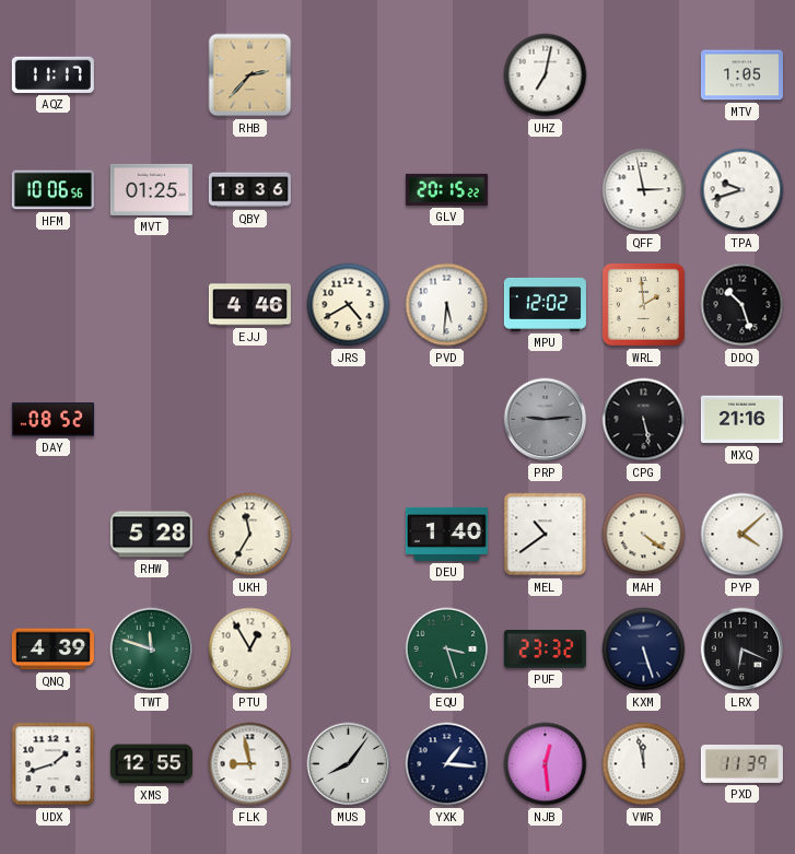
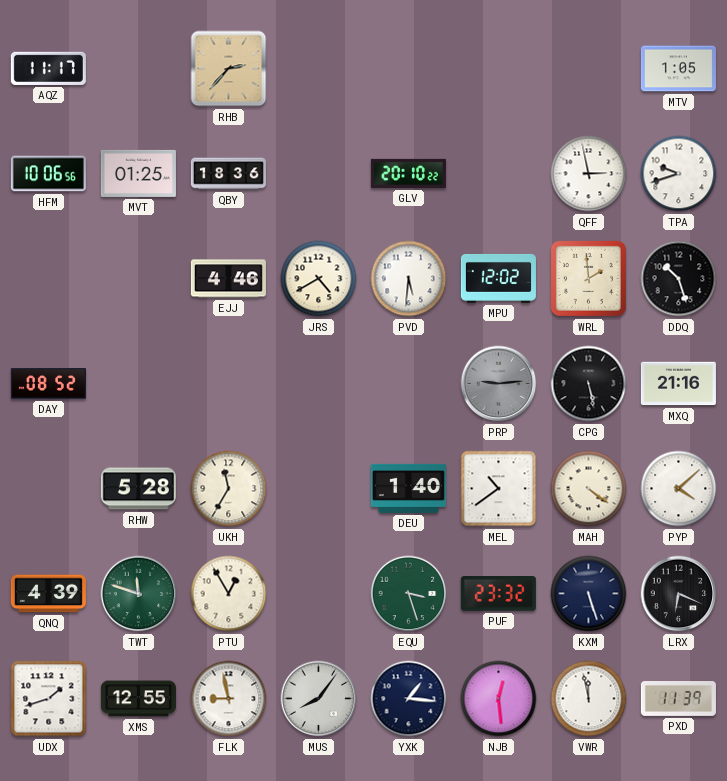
UHZ: 7:02 -> none
GLV: 20:15 -> 20:10
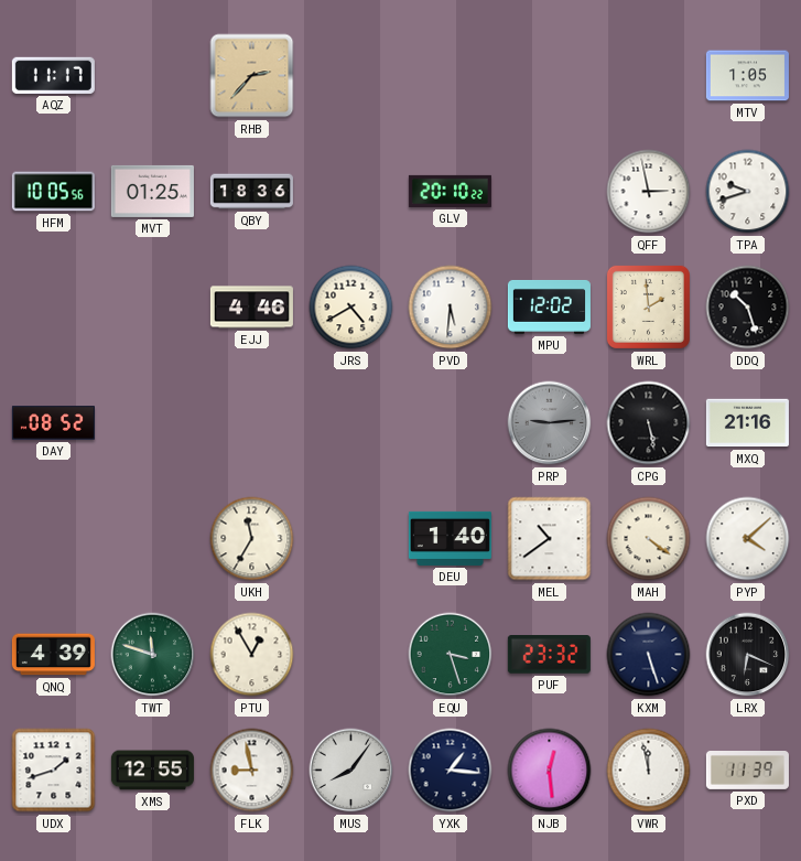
HFM: 10:06 -> 10:05
RHW: 5:28 -> none
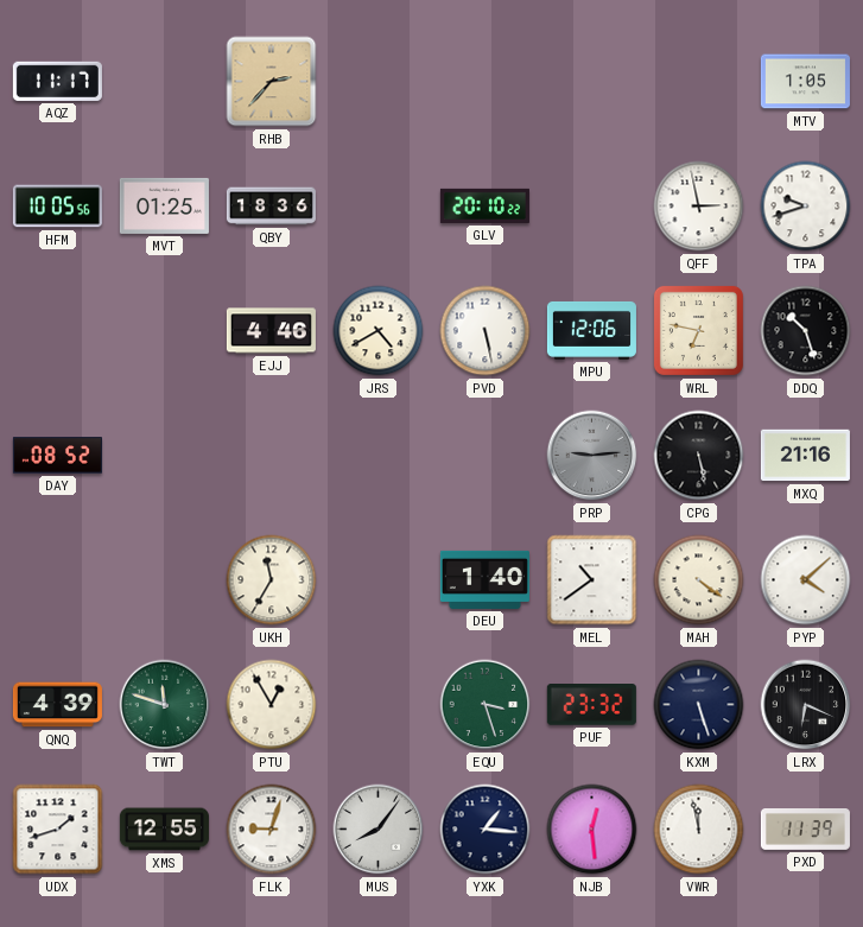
PVD: 5:31 -> 5:28
MPU: 12:02 -> 12:06
WRL: 1:59 -> 6:47
FLK: 8:58 -> 9:03
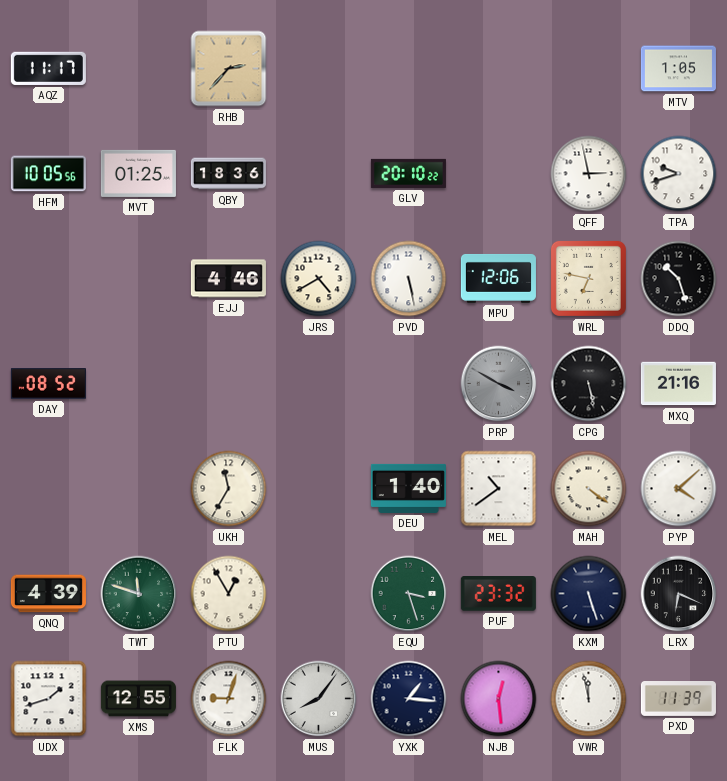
PRP: 9:14 -> 3:50
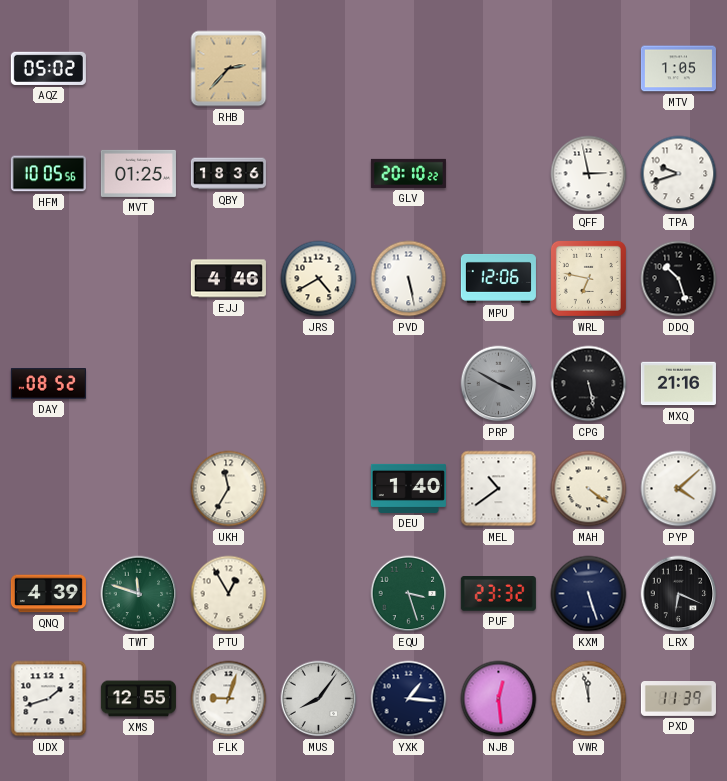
AQZ: 11:17 -> 05:02
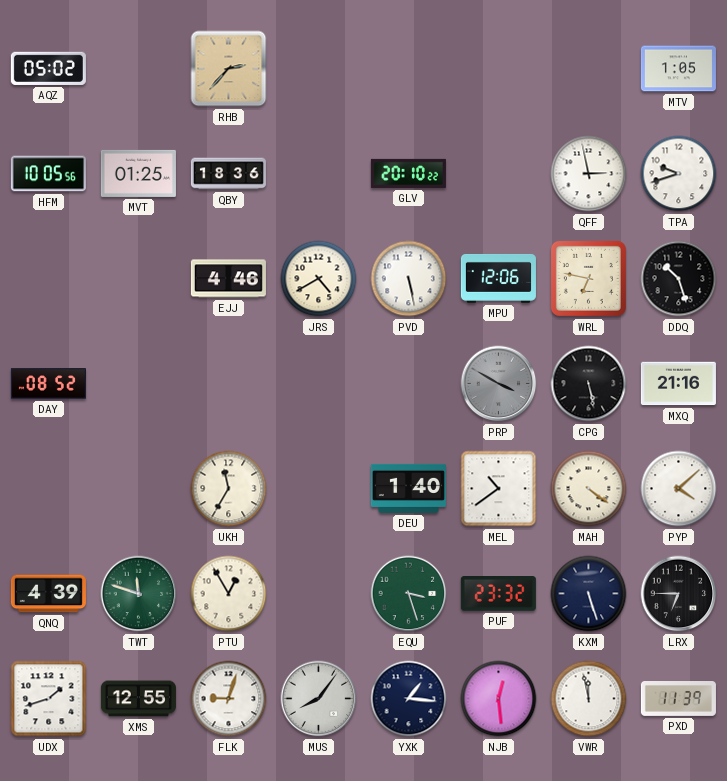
LRX: 6:19 -> 6:45
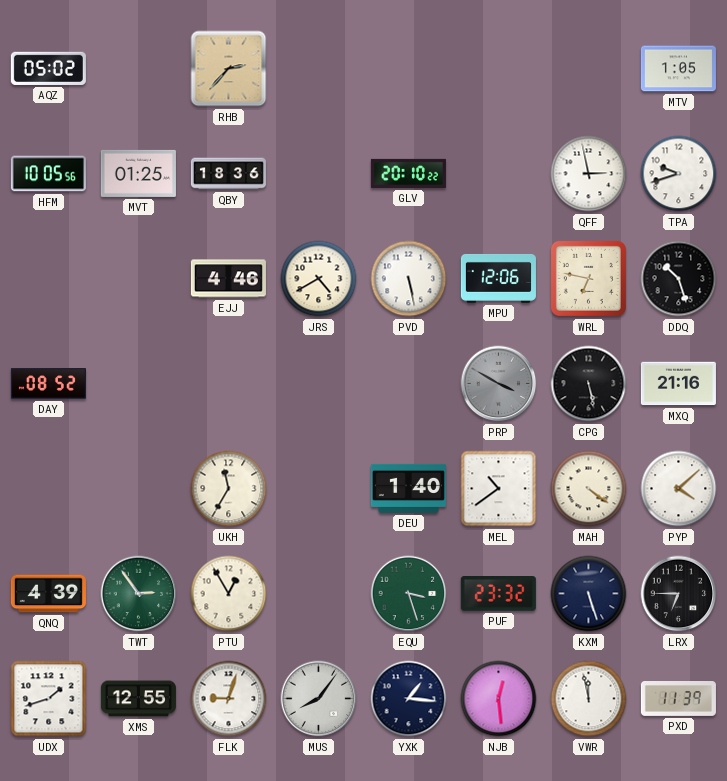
TWT: 11:48 -> 2:54
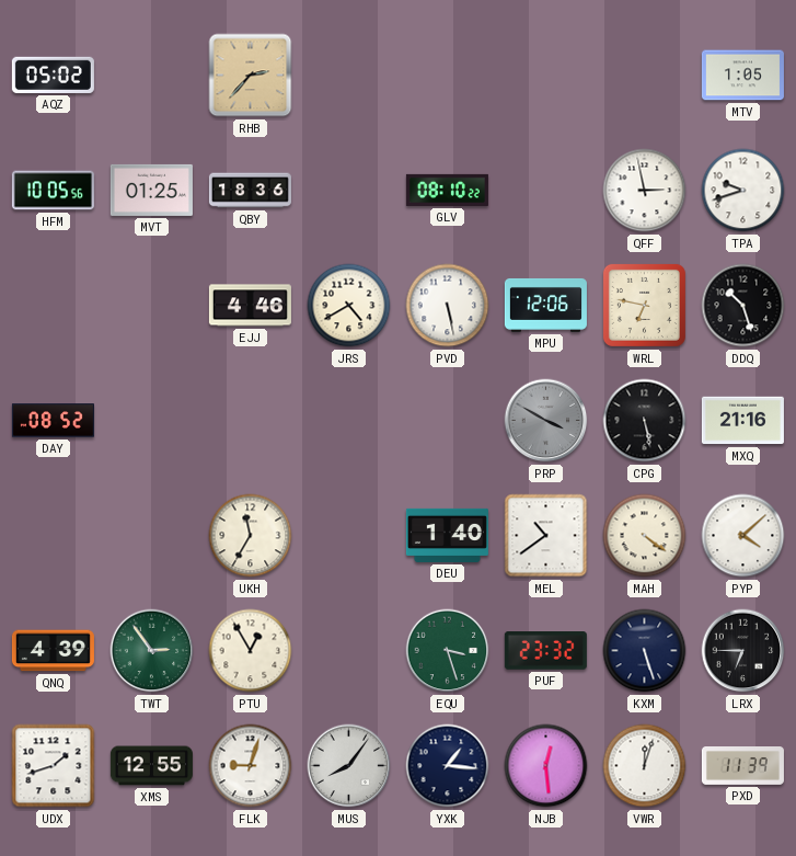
GLV: 20:10 -> 08:10
VWR: 11:58 -> 12:03
